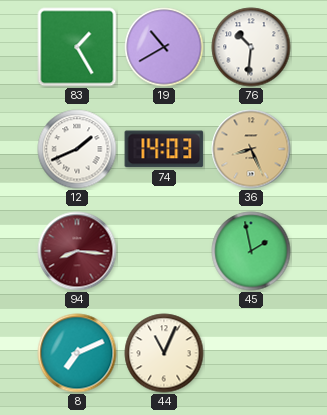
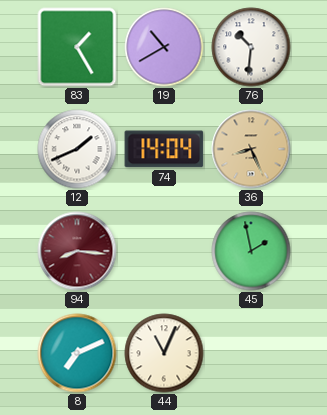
74: 14:03 -> 14:04
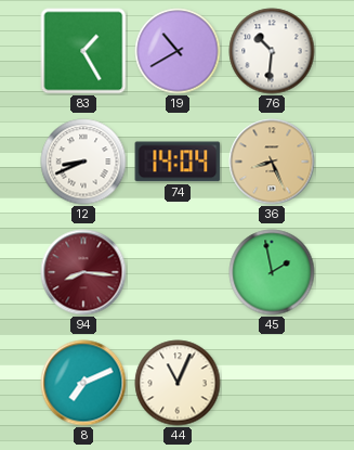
12: 1:41 -> 8:41
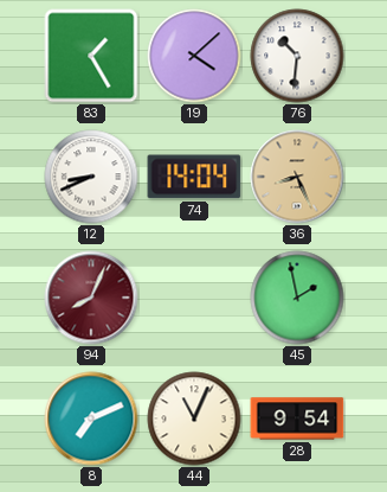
19: 10:40 -> 4:08
94: 8:16 -> 8:04
28: none -> 9:54
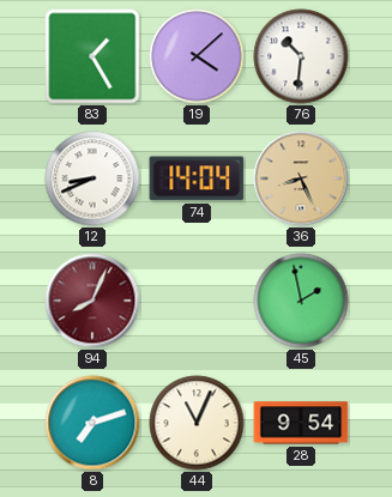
8: 7:11 -> 7:12
